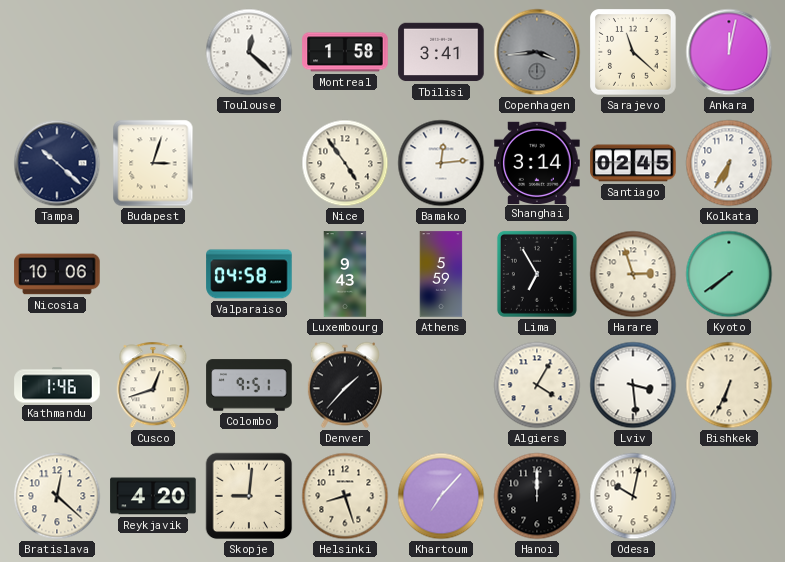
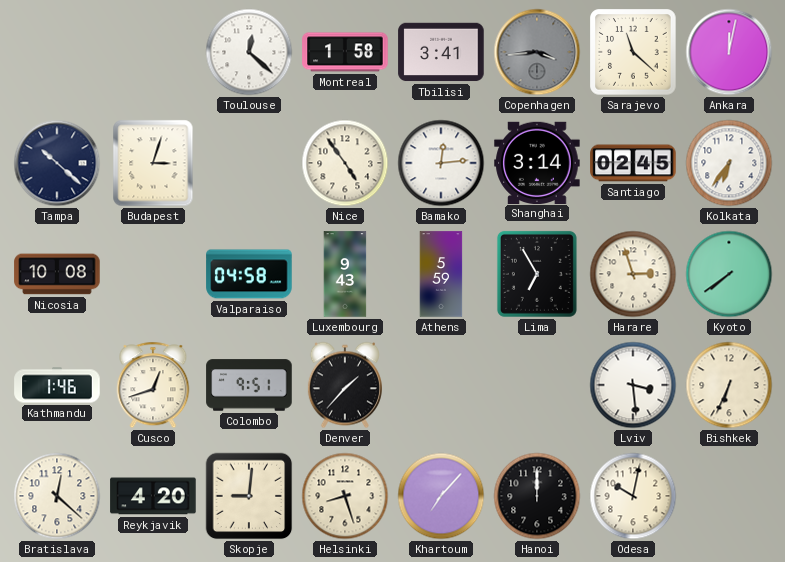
Kolkata: 6:35 -> 6:36
Nicosia: 10:06 -> 10:08
Algiers: 4:05 -> none
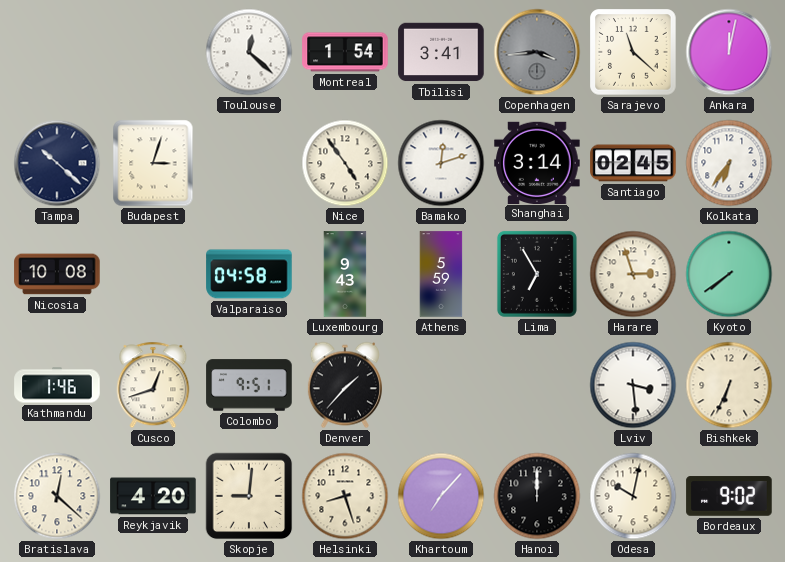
Montreal: 1:58 -> 1:54
Bamako: 12:14 -> 12:12
Bordeaux: none -> 9:02
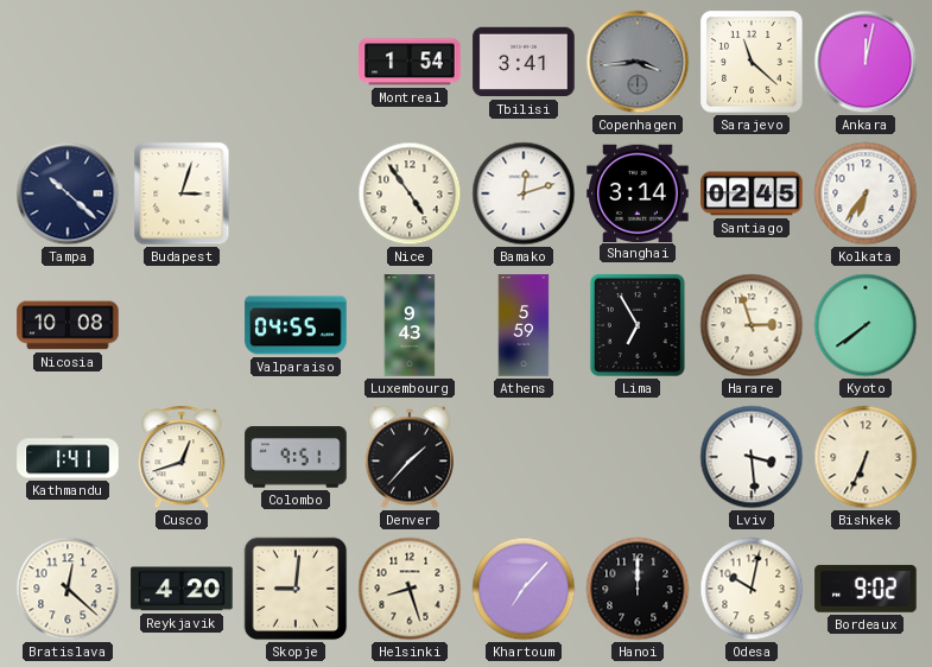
Toulouse: 12:22 -> none
Valparaiso: 04:58 -> 04:55
Kathmandu: 1:46 -> 1:41
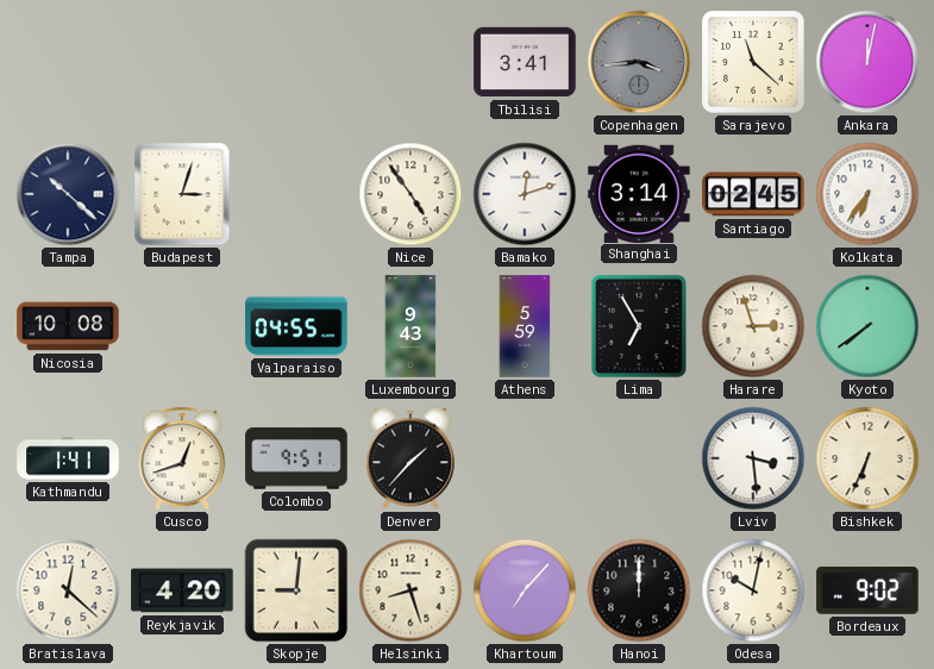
Montreal: 1:54 -> none
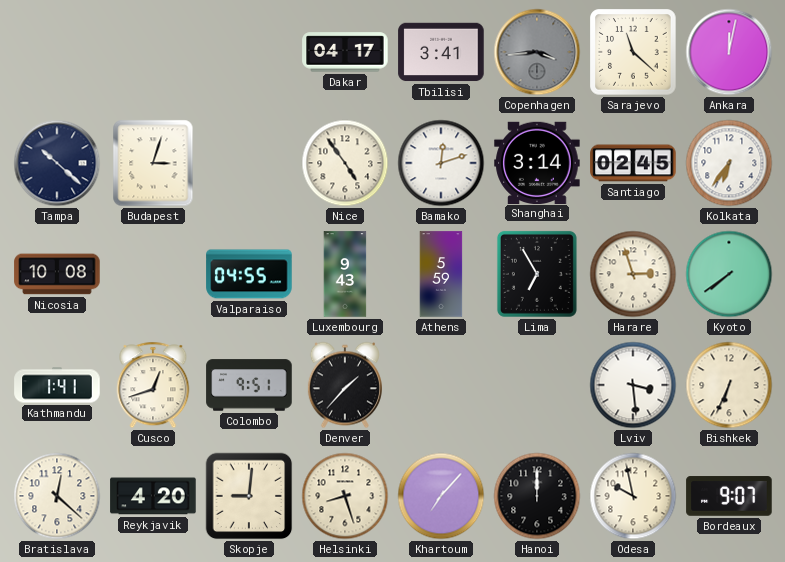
Dakar: none -> 04:17
Odesa: 10:02 -> 9:58
Bordeaux: 9:02 -> 9:07
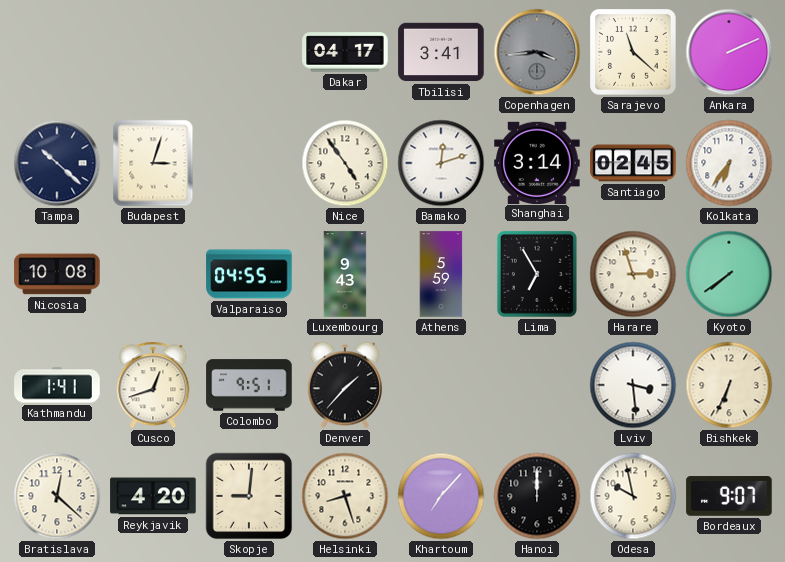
Ankara: 12:02 -> 2:11
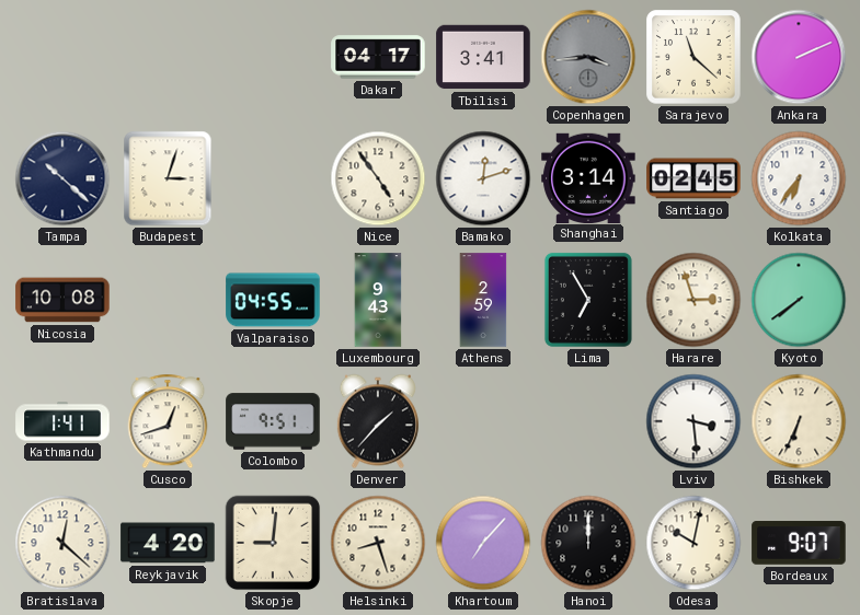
Athens: 5:59 -> 2:59
Odesa: 9:58 -> 10:02
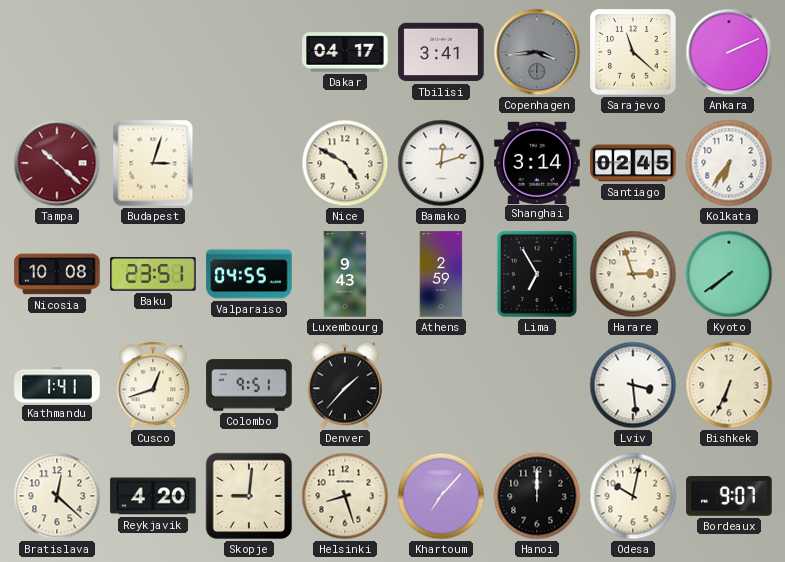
Tampa dial: navy -> burgundy
Nice: 4:54 -> 4:50
Baku: none -> 23:51
